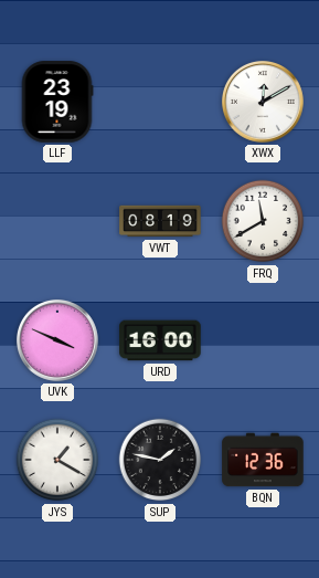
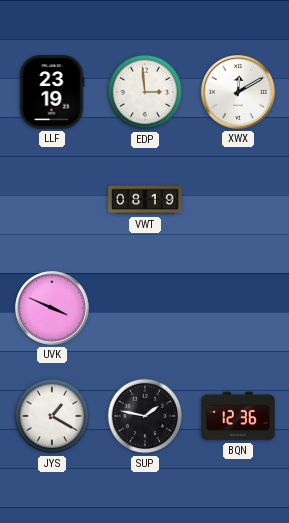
EDP: none -> 2:59
FRQ: 11:40 -> none
URD: 16:00 -> none
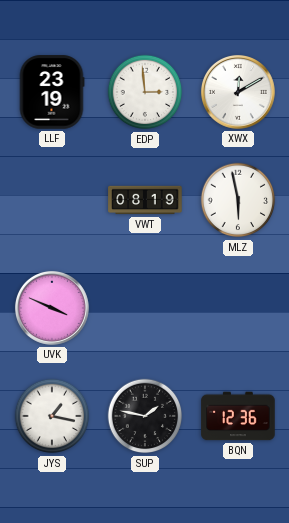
MLZ: none -> 5:58
JYS: 1:20 -> 1:17
